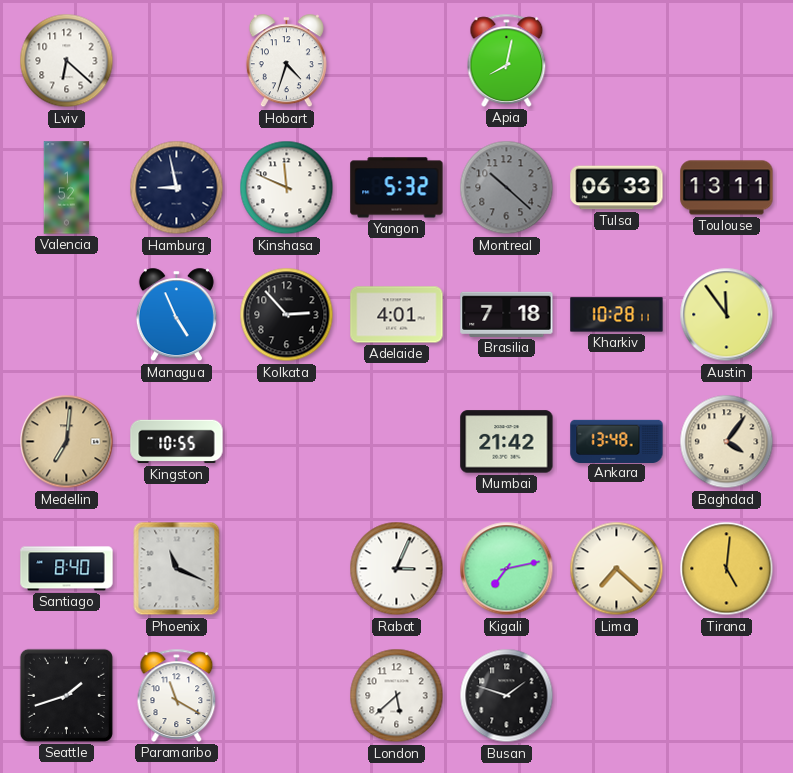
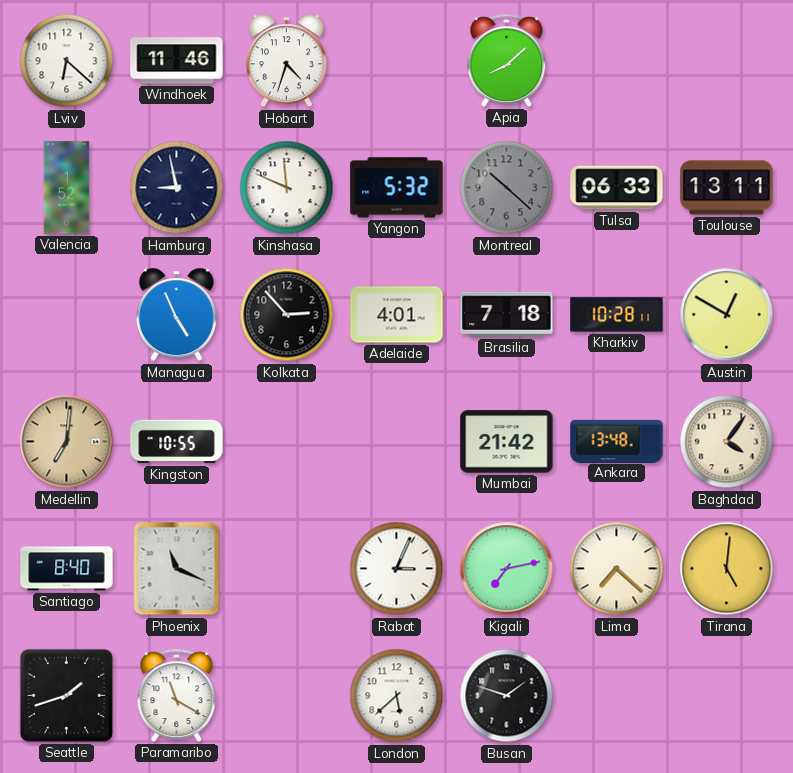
Windhoek: none -> 11:46
Apia: 8:02 -> 8:08
Austin: 11:54 -> 12:50
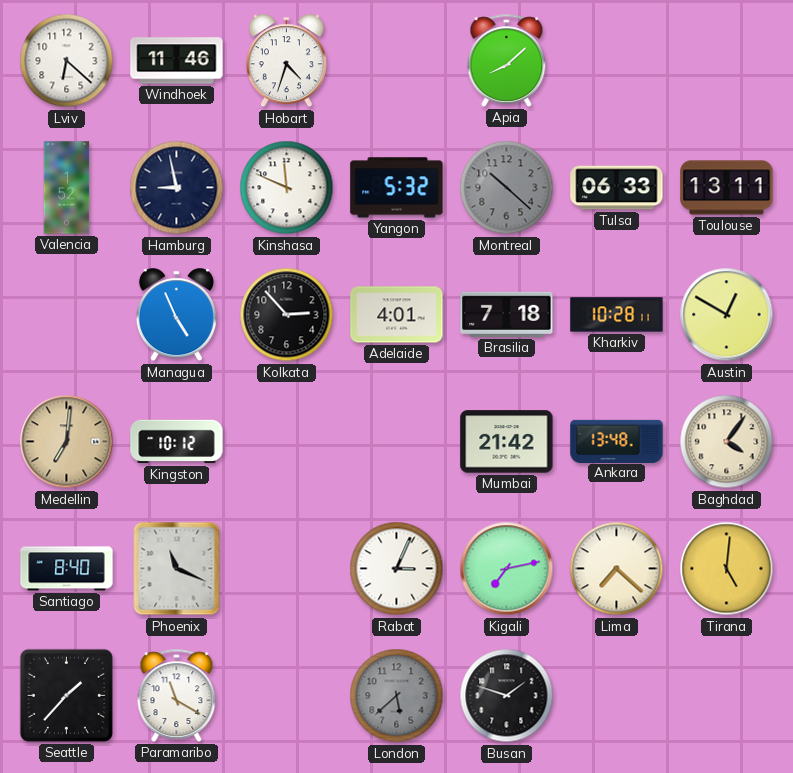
Kingston: 10:55 -> 10:12
Seattle: 1:42 -> 1:37
London dial: white -> grey
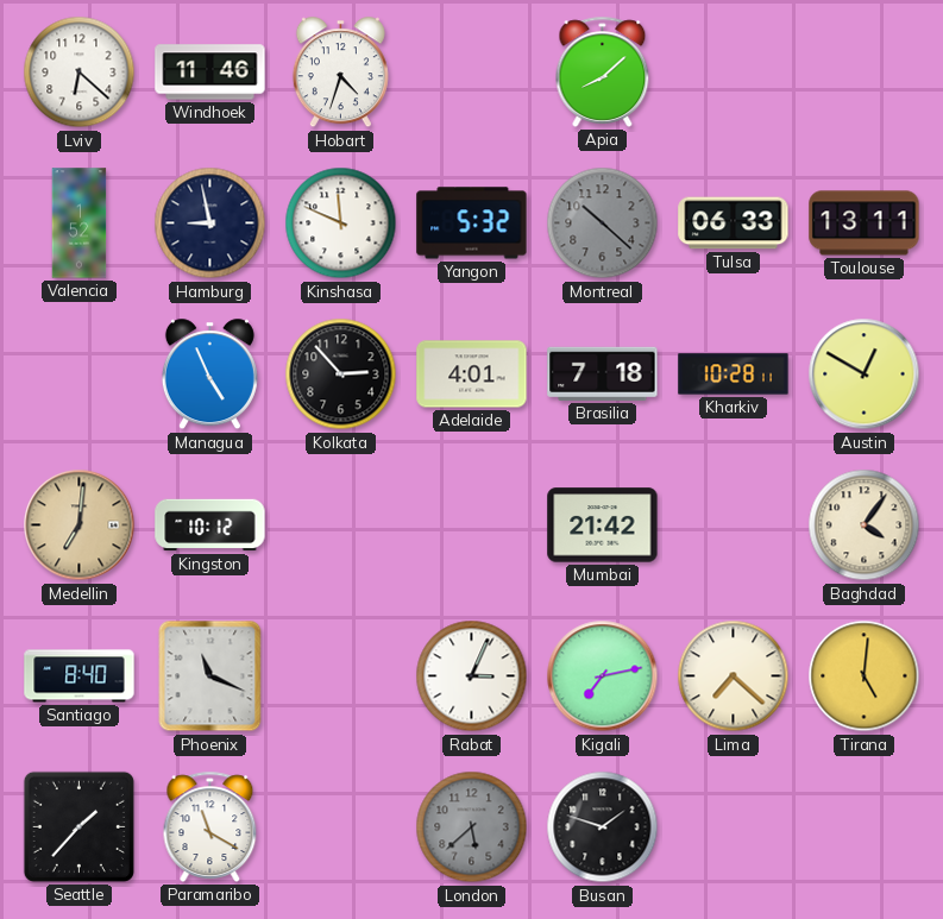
Ankara: 13:48 -> none
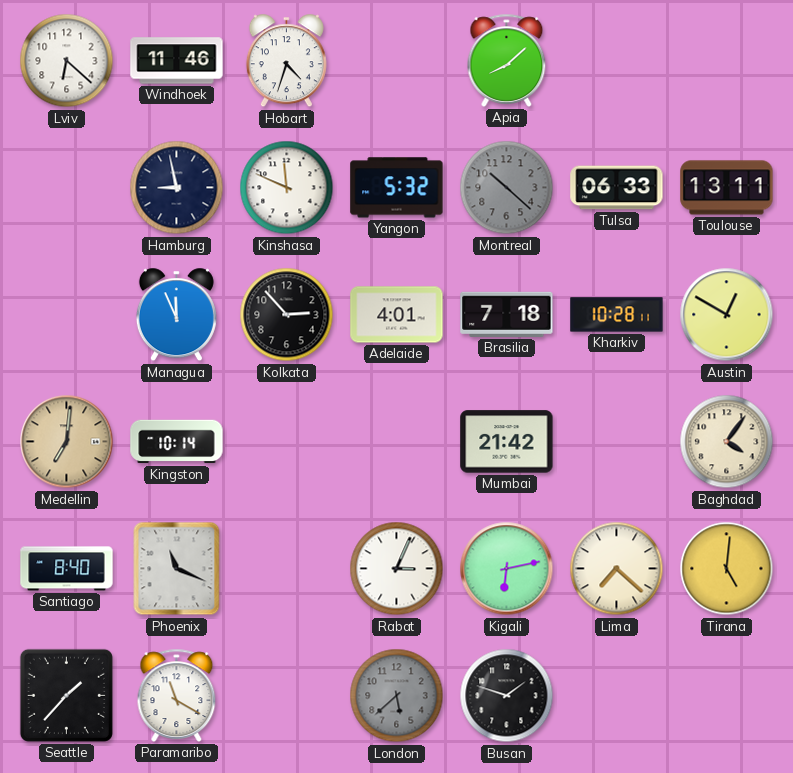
Valencia: 1:52 -> none
Managua: 4:56 -> 11:56
Kingston: 10:12 -> 10:14
Kigali: 7:13 -> 6:13
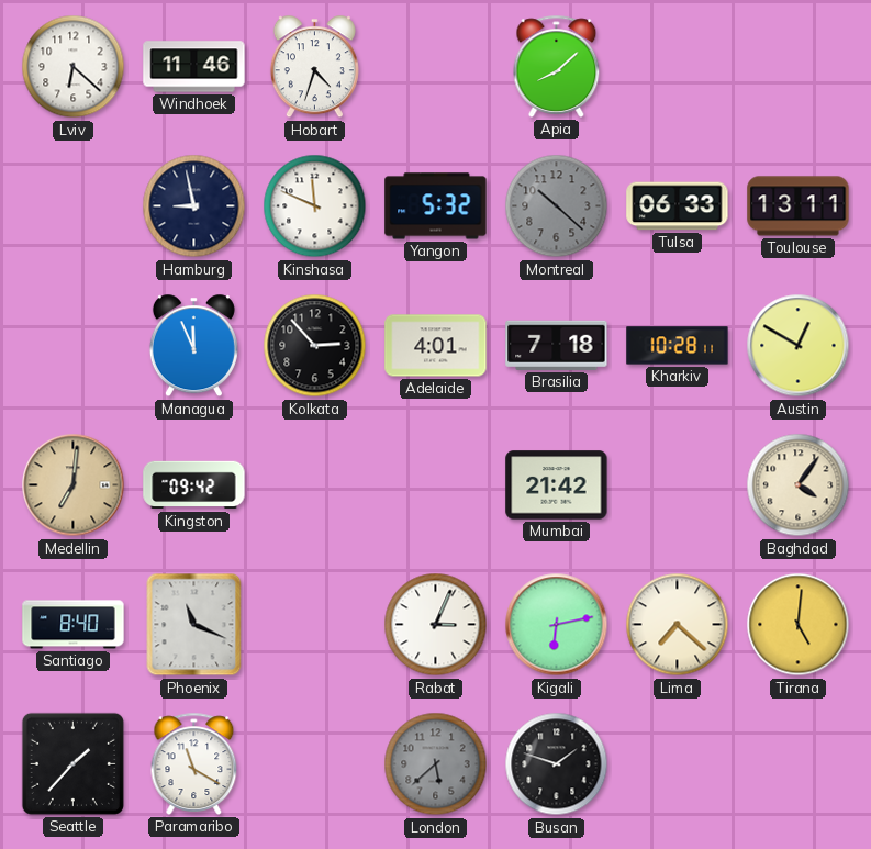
Kingston: 10:14 -> 09:42
